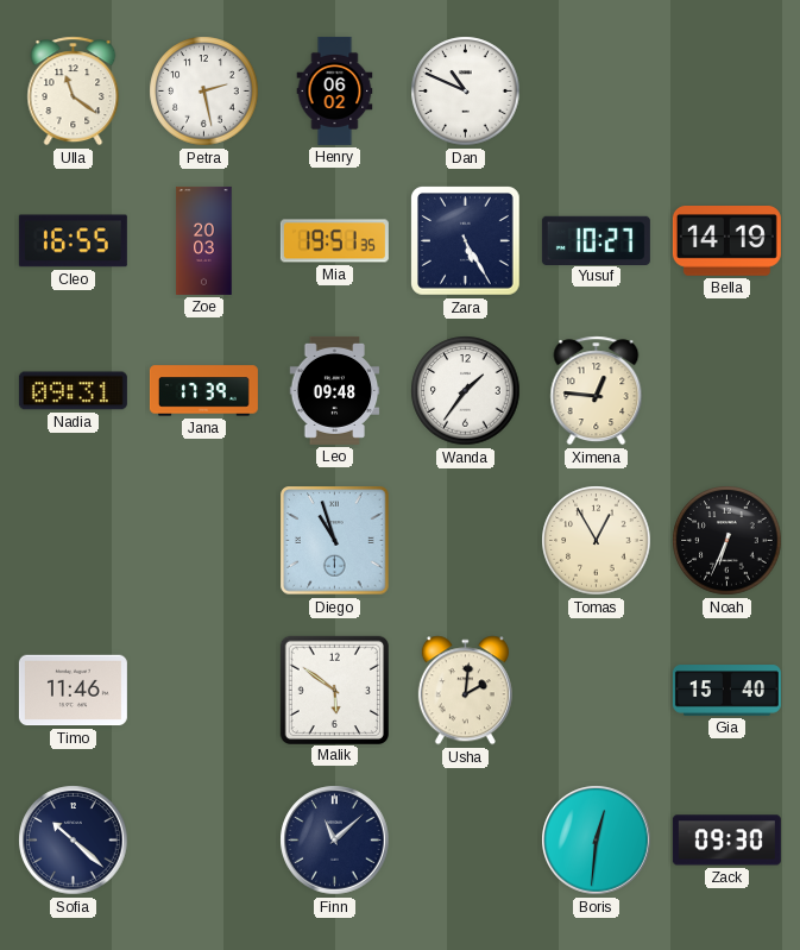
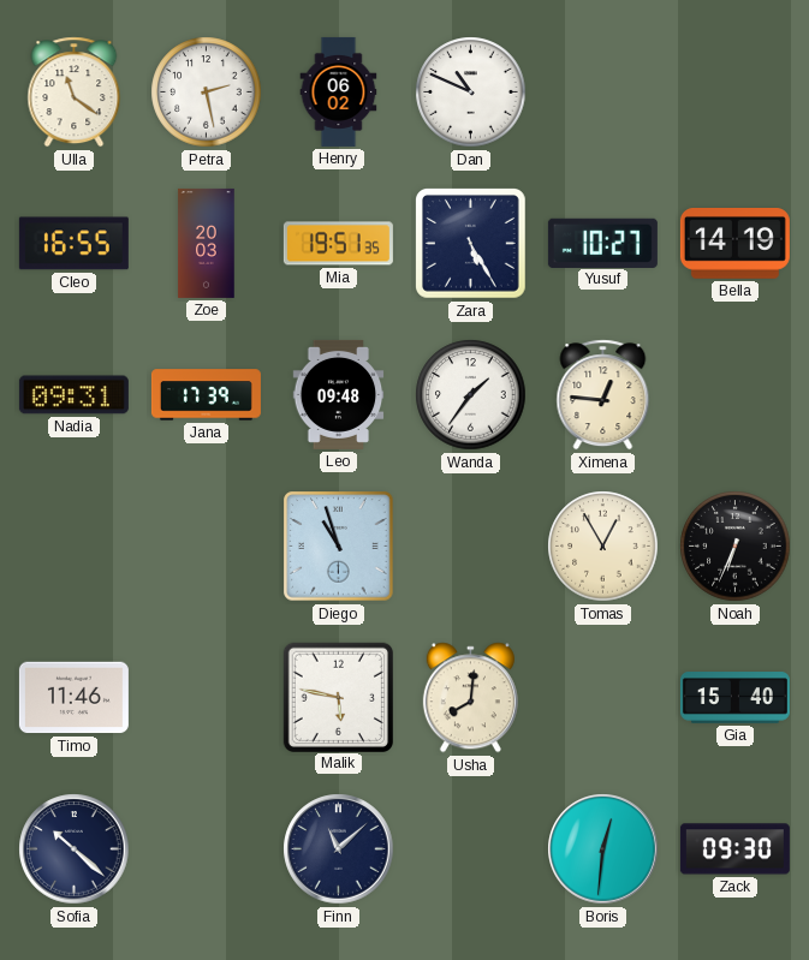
Malik: 5:51 -> 5:47
Usha: 2:01 -> 8:01
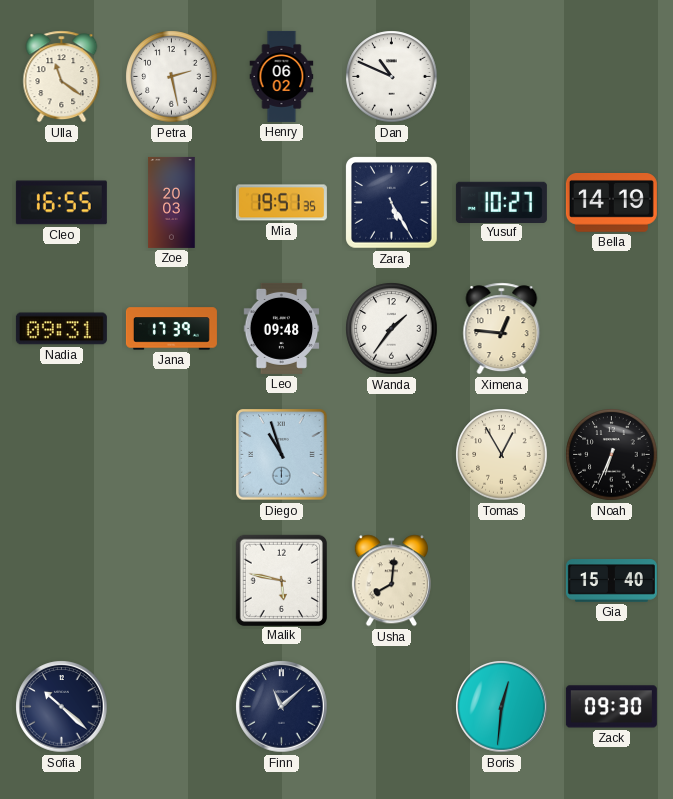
Timo: 11:46 -> none
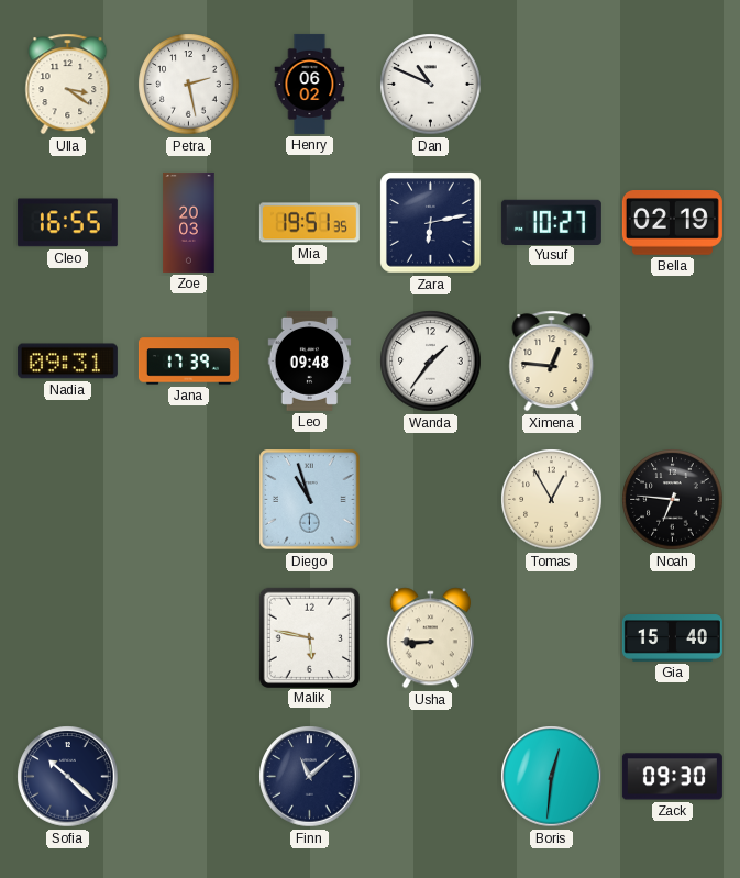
Ulla: 11:21 -> 3:21
Zara: 5:25 -> 6:13
Bella: 14:19 -> 02:19
Noah: 6:34 -> 6:46
Usha: 8:01 -> 8:45
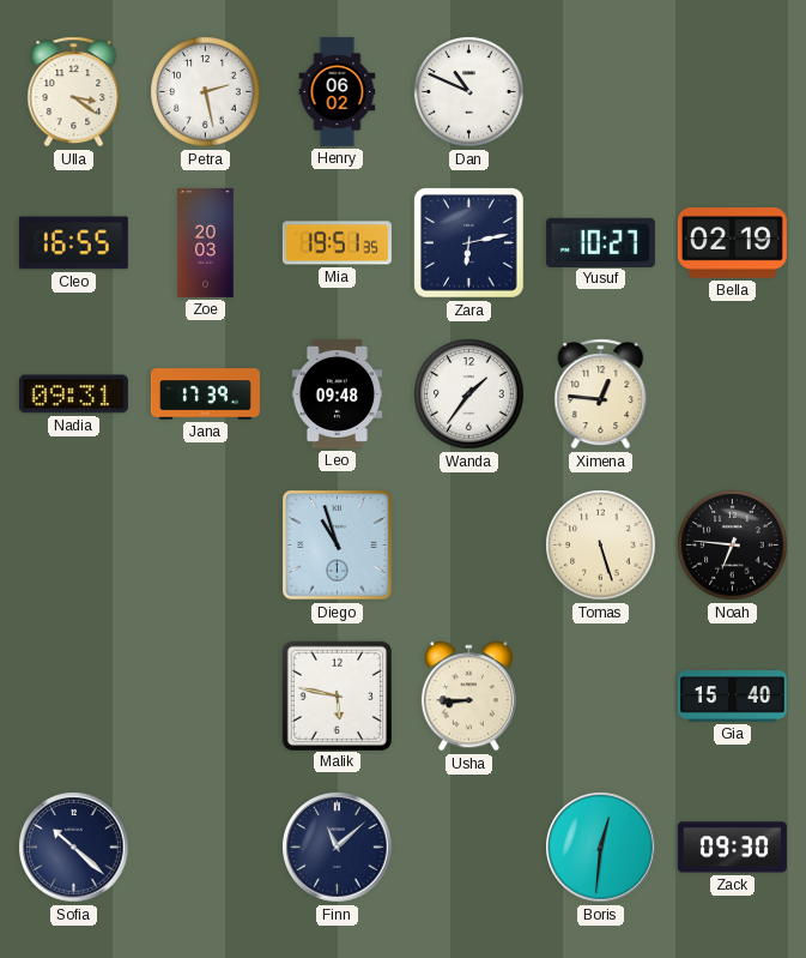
Tomas: 12:55 -> 5:27
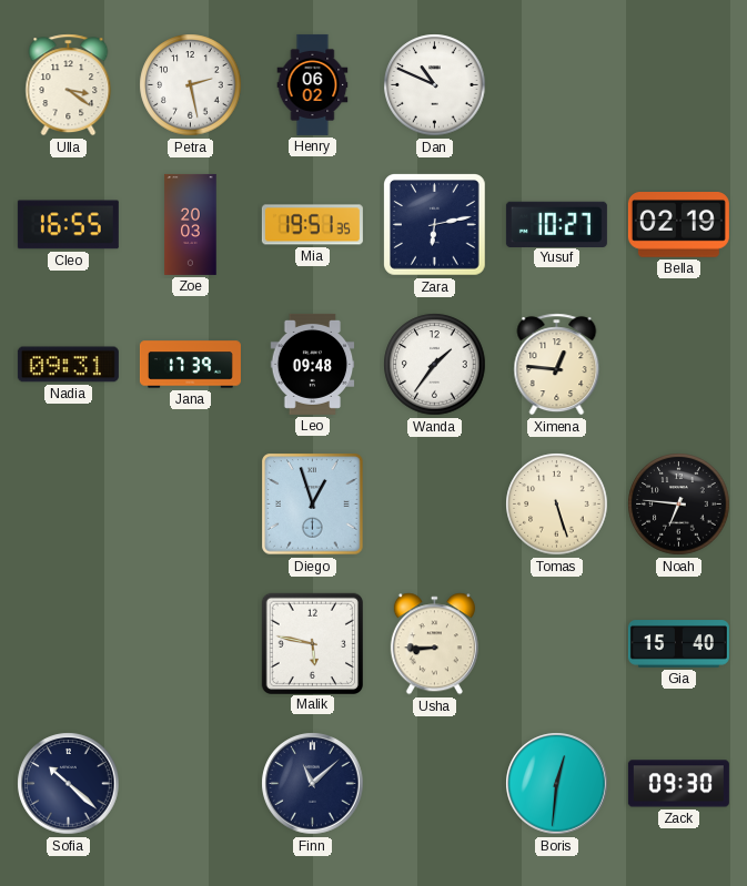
Diego: 10:57 -> 12:57
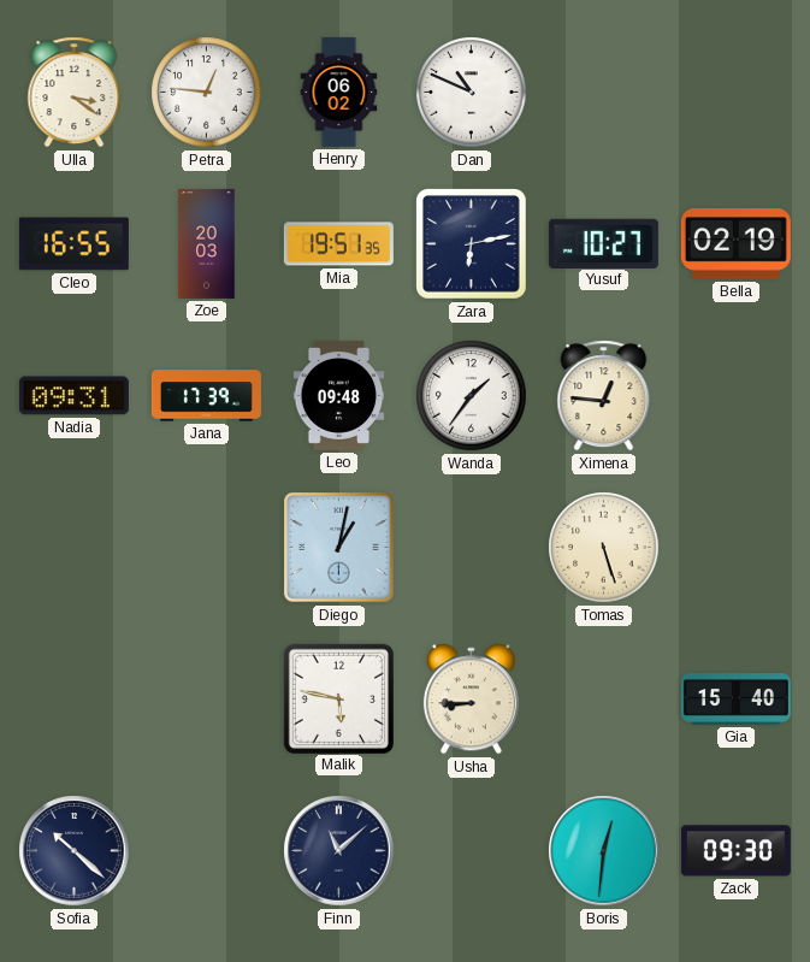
Petra: 2:28 -> 12:46
Diego: 12:57 -> 1:02
Noah: 6:46 -> none
